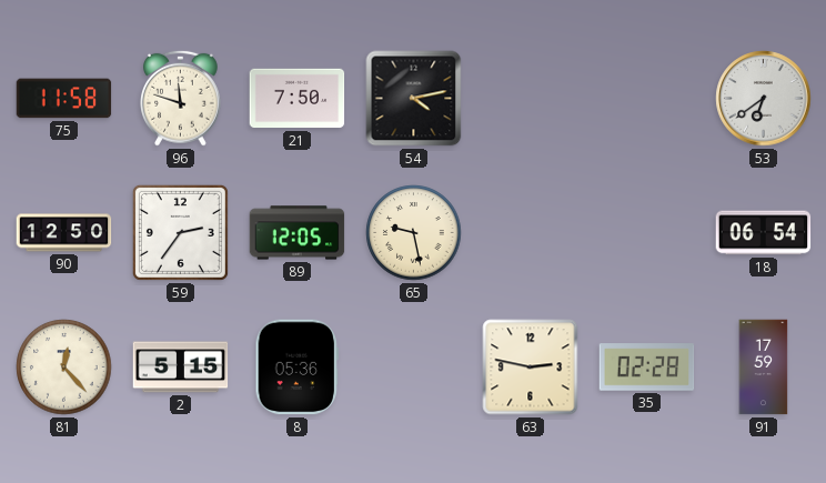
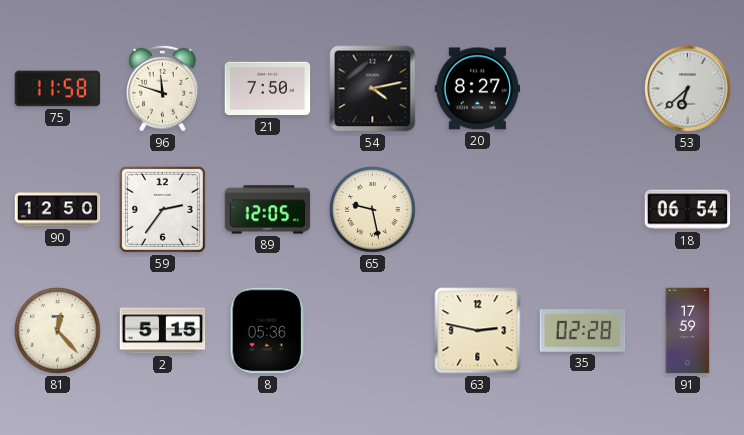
20: none -> 8:27
53: 6:39 -> 6:38
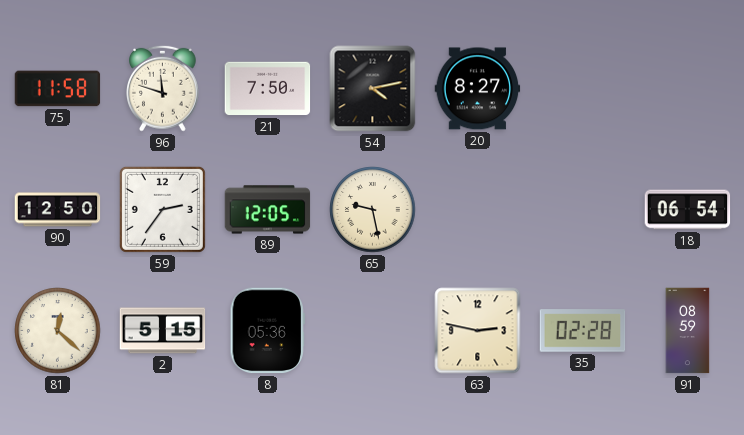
53: 6:38 -> none
81: 12:23 -> 12:22
91: 17:59 -> 08:59
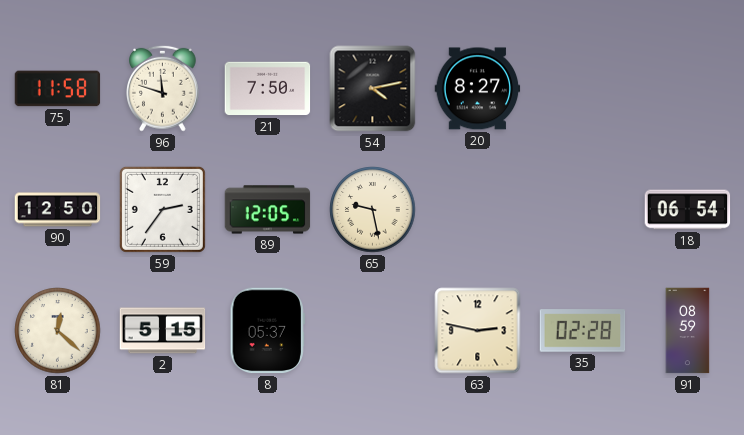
8: 05:36 -> 05:37
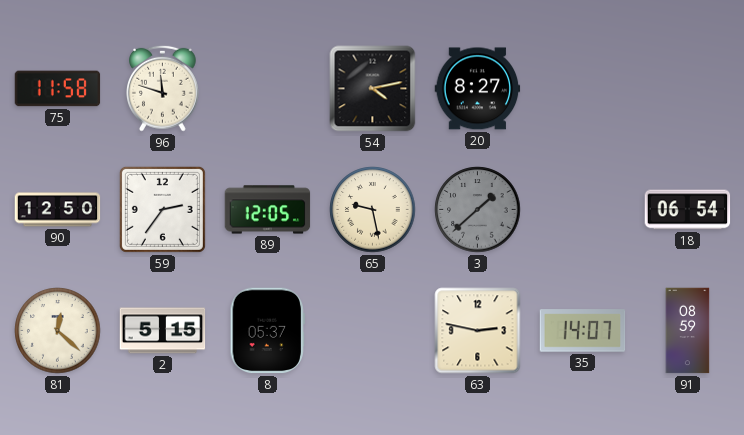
21: 7:50 -> none
3: none -> 1:38
35: 02:28 -> 14:07
